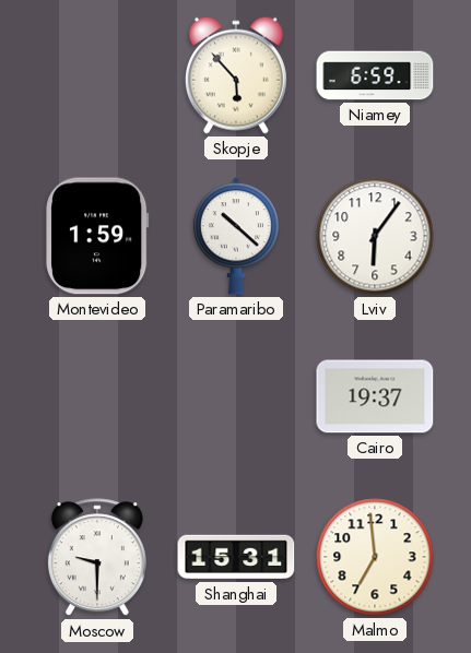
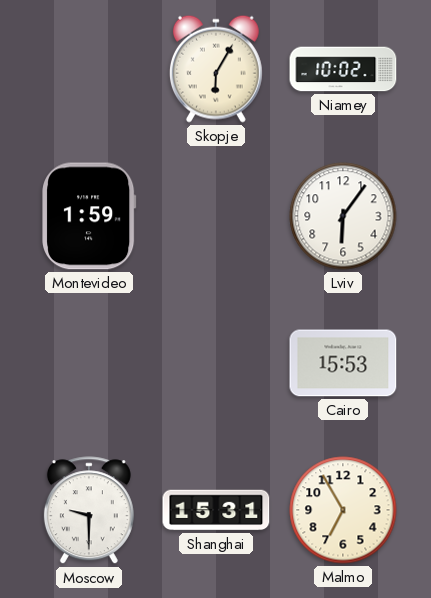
Skopje: 5:53 -> 6:05
Niamey: 6:59 -> 10:02
Paramaribo: 10:22 -> none
Cairo: 19:37 -> 15:53
Malmo: 6:59 -> 6:55
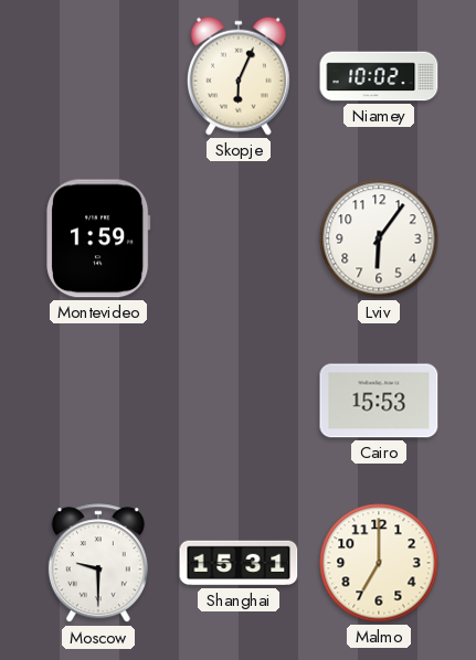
Skopje: 6:05 -> 6:04
Malmo: 6:55 -> 7:00
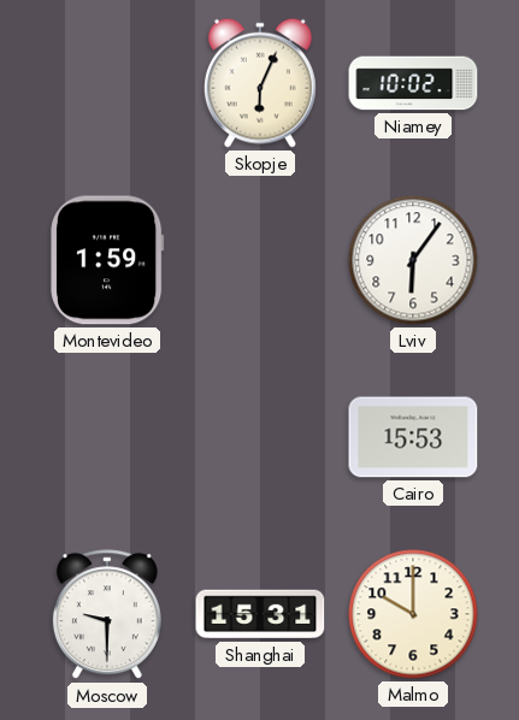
Malmo: 7:00 -> 10:00
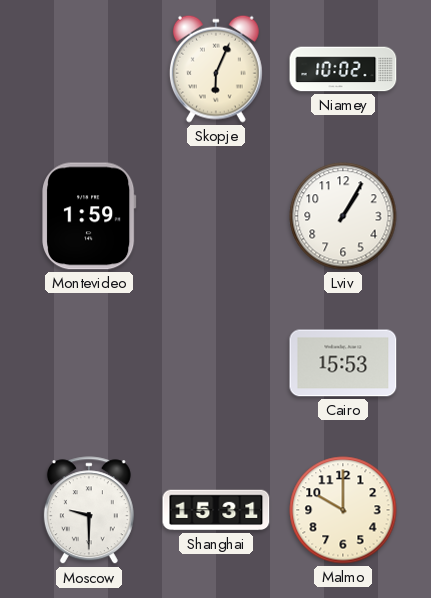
Lviv: 6:06 -> 1:05
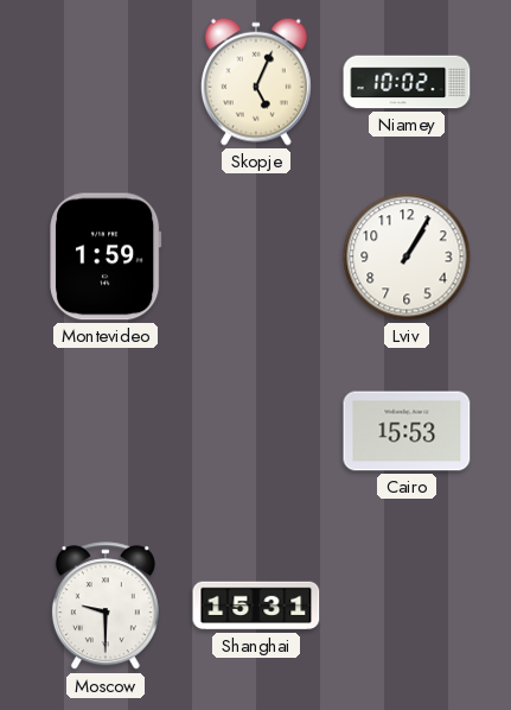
Skopje: 6:04 -> 5:04
Malmo: 10:00 -> none
